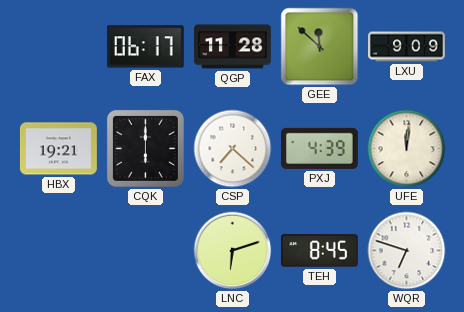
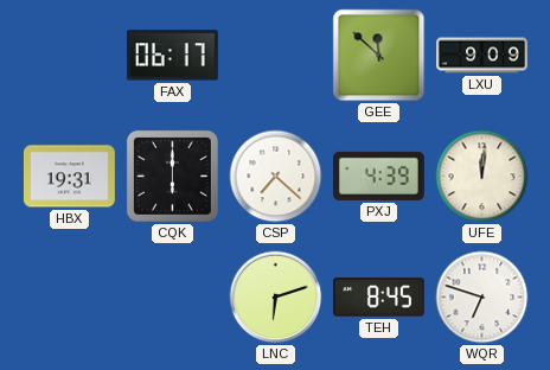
QGP: 11:28 -> none
HBX: 19:21 -> 19:31
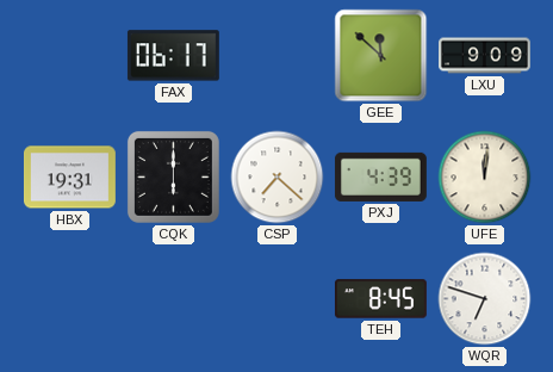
LNC: 6:12 -> none
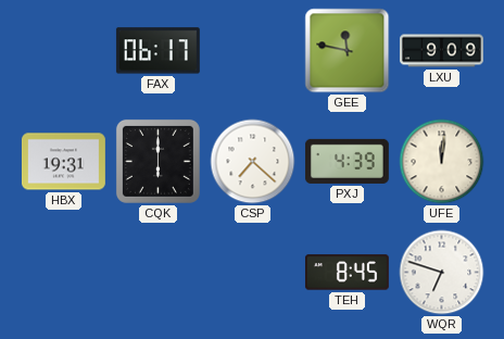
GEE: 11:52 -> 11:47
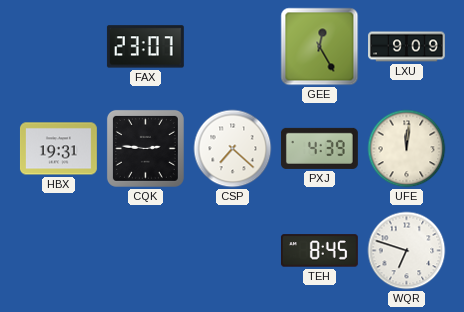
FAX: 06:17 -> 23:07
GEE: 11:47 -> 12:25
CQK: 6:00 -> 2:46
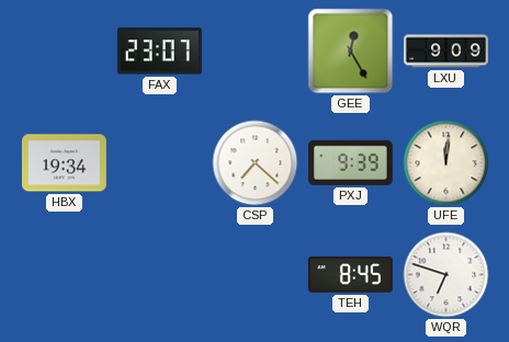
HBX: 19:31 -> 19:34
CQK: 2:46 -> none
PXJ: 4:39 -> 9:39
